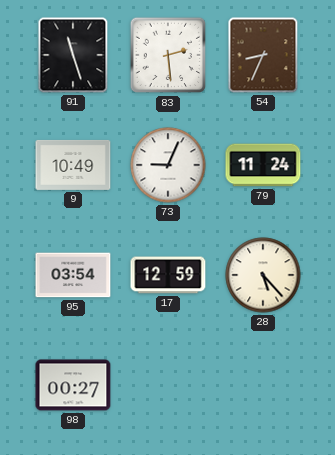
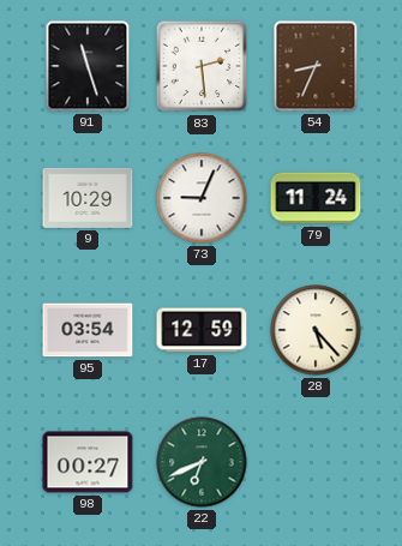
9: 10:49 -> 10:29
22: none -> 6:41
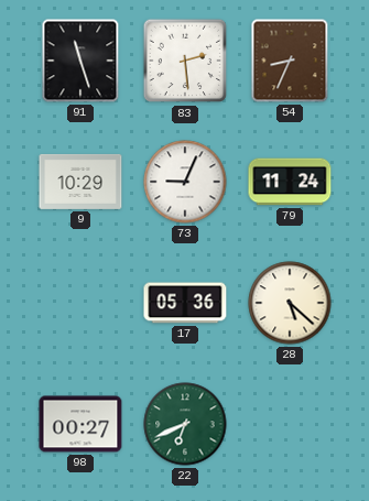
95: 03:54 -> none
17: 12:59 -> 05:36
28: 5:23 -> 5:22
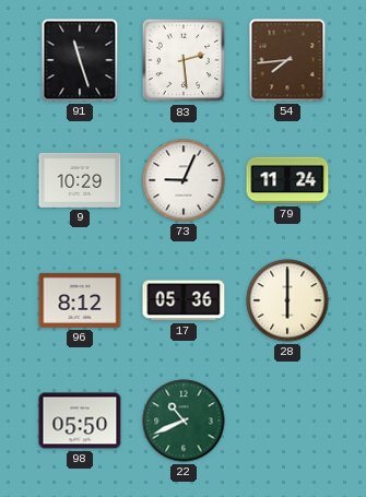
54: 8:34 -> 7:44
96: none -> 8:12
28: 5:22 -> 6:00
98: 00:27 -> 05:50
22: 6:41 -> 10:41
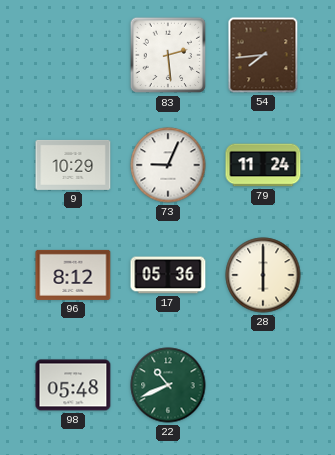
91: 11:27 -> none
98: 05:50 -> 05:48
